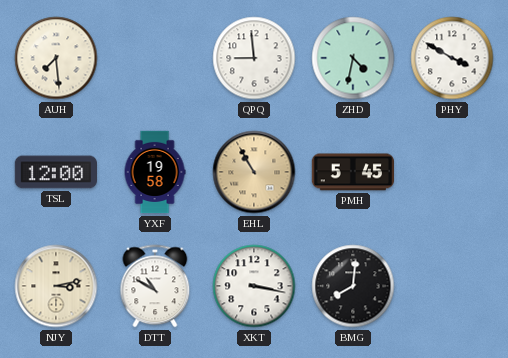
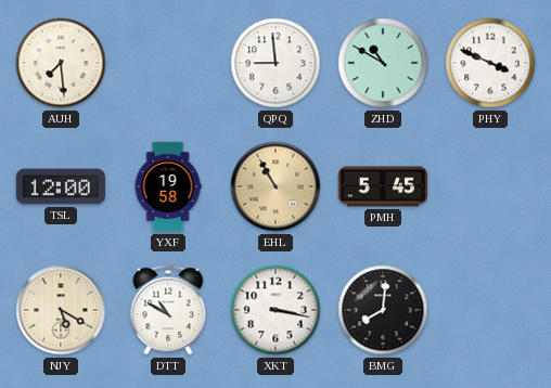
ZHD: 4:32 -> 10:50
PHY: 3:50 -> 3:49
NJY: 3:13 -> 5:20
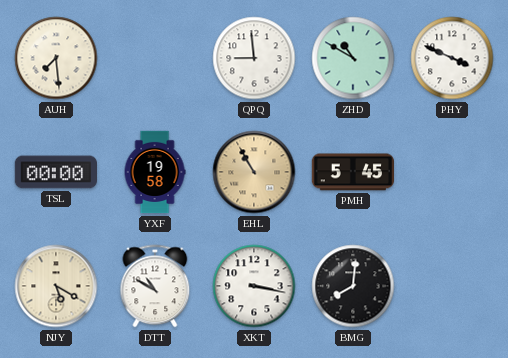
TSL: 12:00 -> 00:00
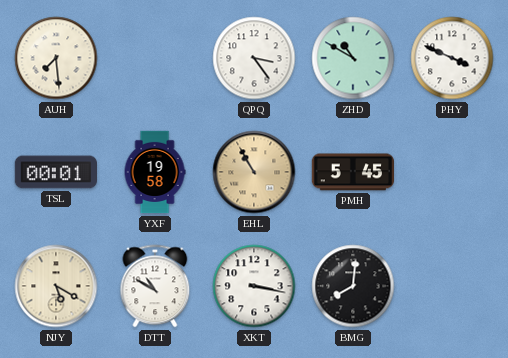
QPQ: 8:59 -> 3:24
TSL: 00:00 -> 00:01
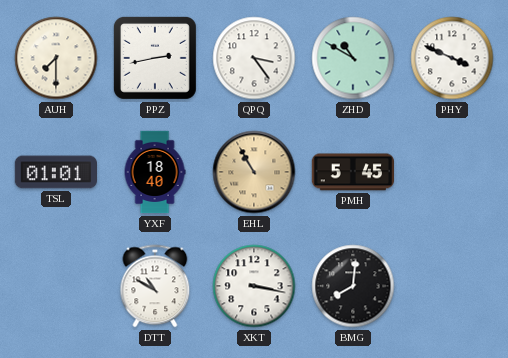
AUH: 7:29 -> 7:30
PPZ: none -> 2:43
TSL: 00:01 -> 01:01
YXF: 19:58 -> 18:40
NJY: 5:20 -> none
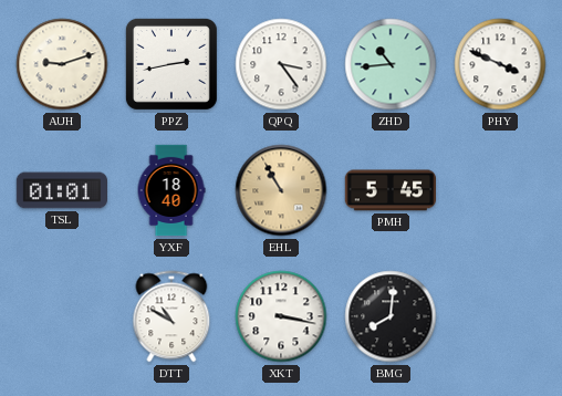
AUH: 7:30 -> 9:12
ZHD: 10:50 -> 10:44
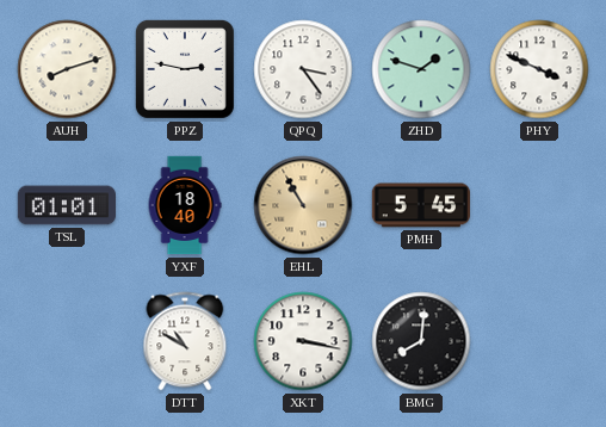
AUH: 9:12 -> 8:12
PPZ: 2:43 -> 2:47
ZHD: 10:44 -> 1:48
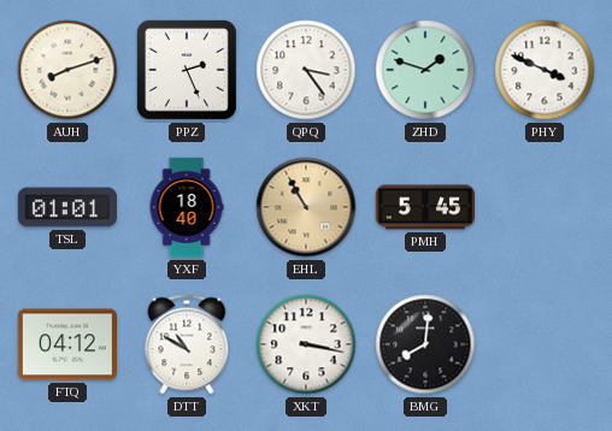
PPZ: 2:47 -> 2:26
FTQ: none -> 04:12
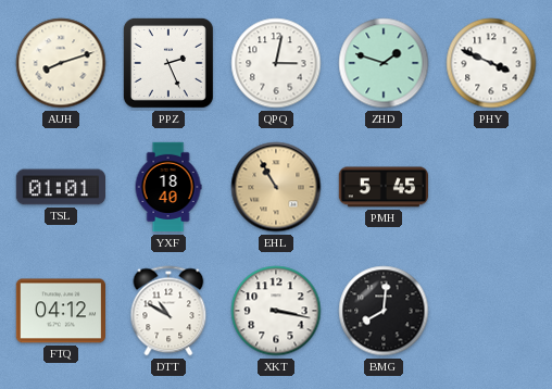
QPQ: 3:24 -> 3:02
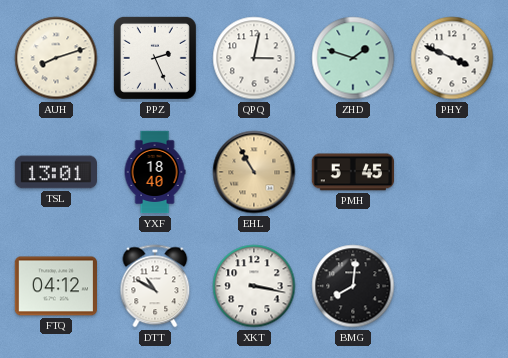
TSL: 01:01 -> 13:01
